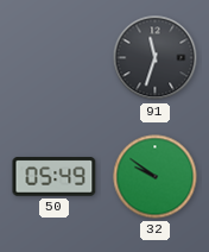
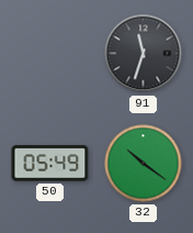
32: 9:51 -> 10:21
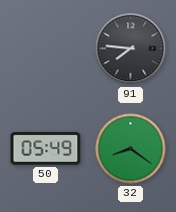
91: 11:33 -> 7:46
32: 10:21 -> 8:21
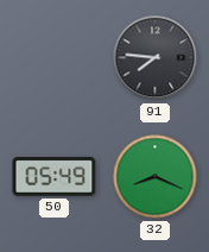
32: 8:21 -> 8:19
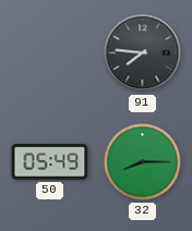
32: 8:19 -> 8:15
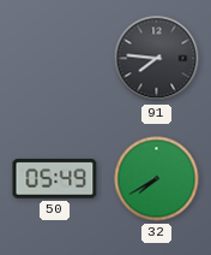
32: 8:15 -> 7:40
